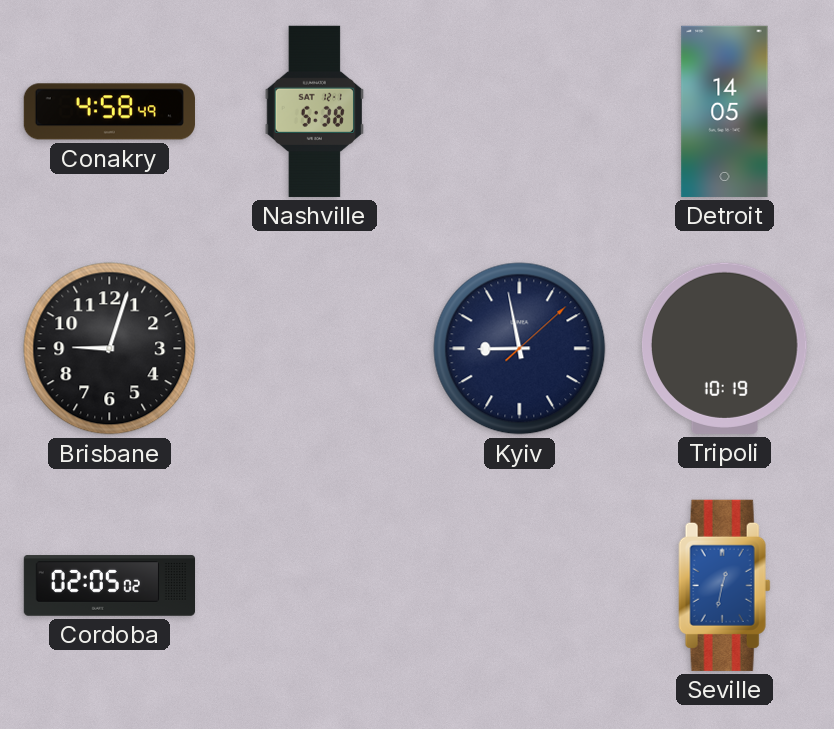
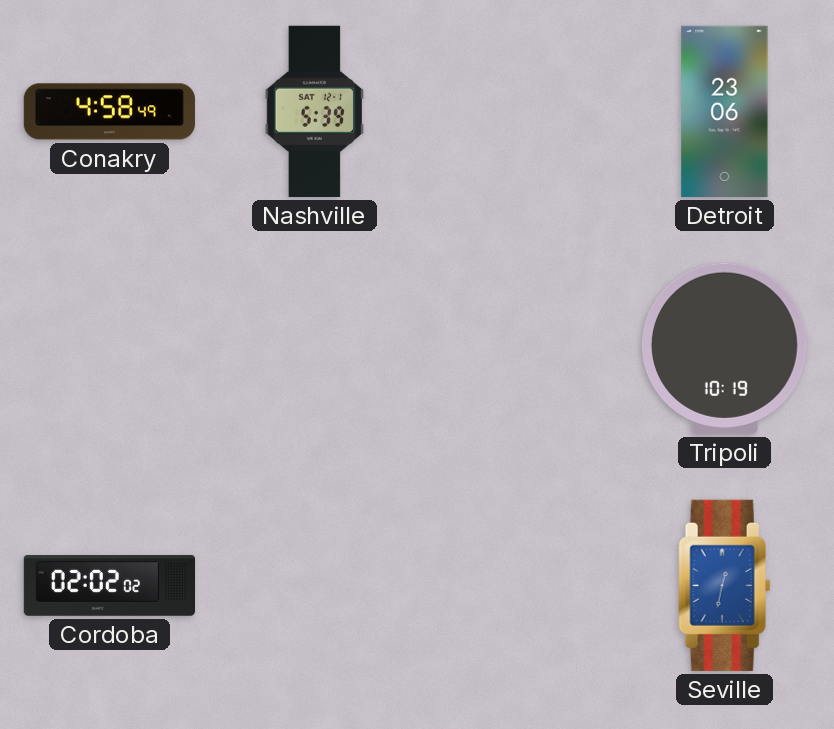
Nashville: 5:38 -> 5:39
Detroit: 14:05 -> 23:06
Brisbane: 9:03 -> none
Kyiv: 8:58 -> none
Cordoba: 02:05 -> 02:02
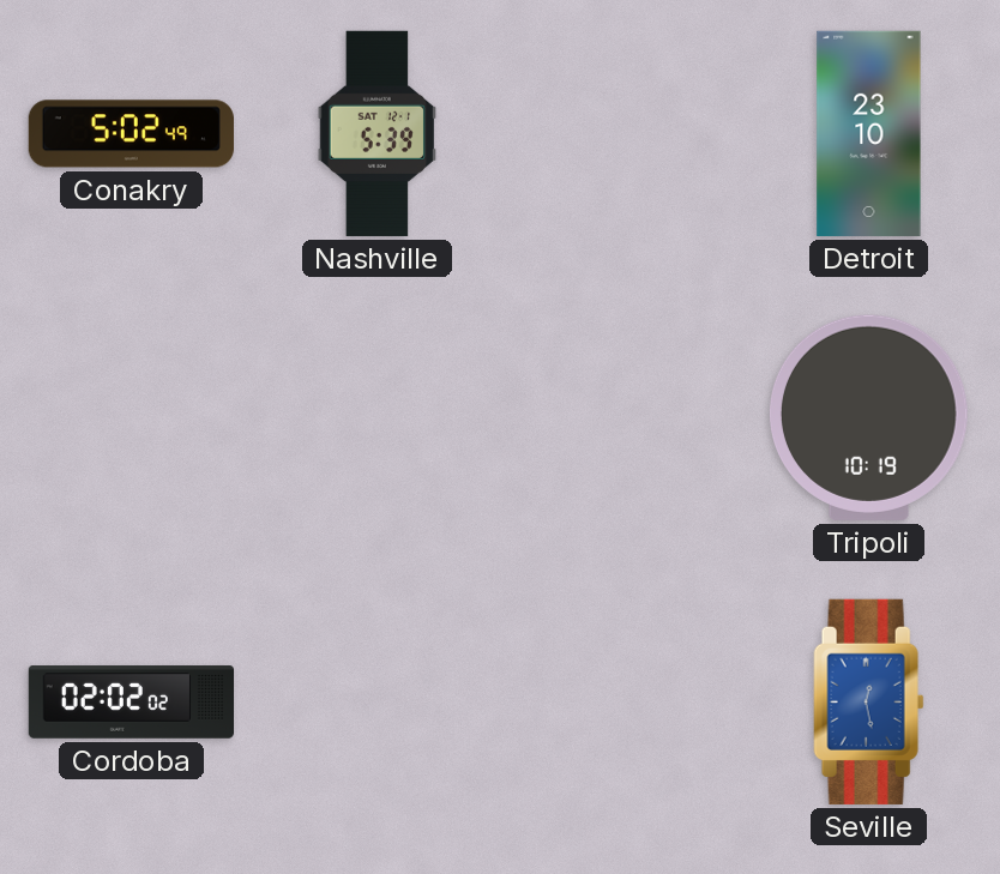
Conakry: 4:58 -> 5:02
Detroit: 23:06 -> 23:10
Seville: 12:32 -> 12:28
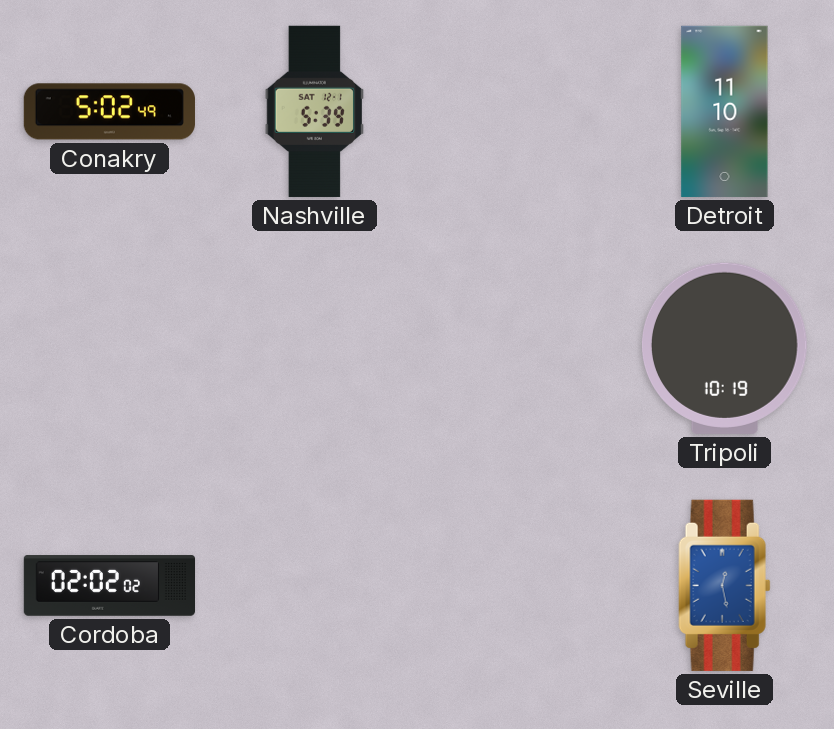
Detroit: 23:10 -> 11:10
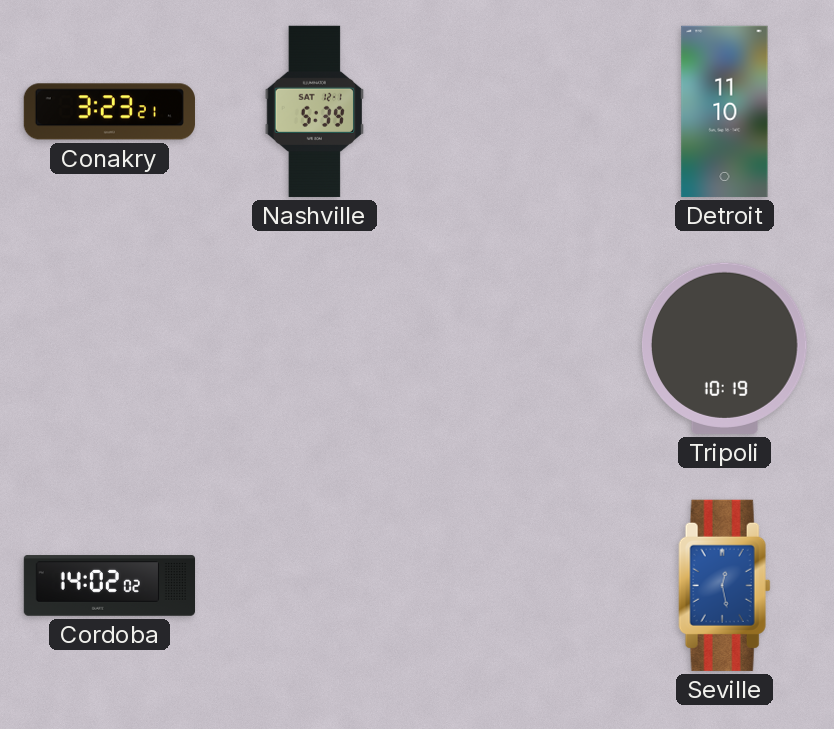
Conakry: 5:02 -> 3:23
Cordoba: 02:02 -> 14:02
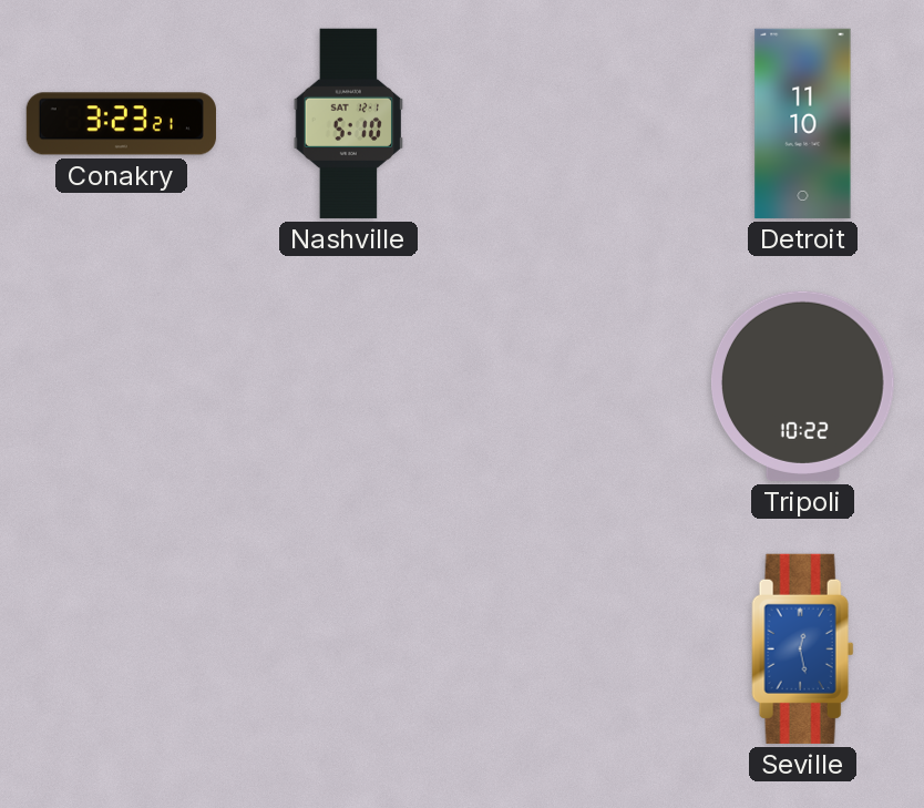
Nashville: 5:39 -> 5:10
Tripoli: 10:19 -> 10:22
Cordoba: 14:02 -> none
